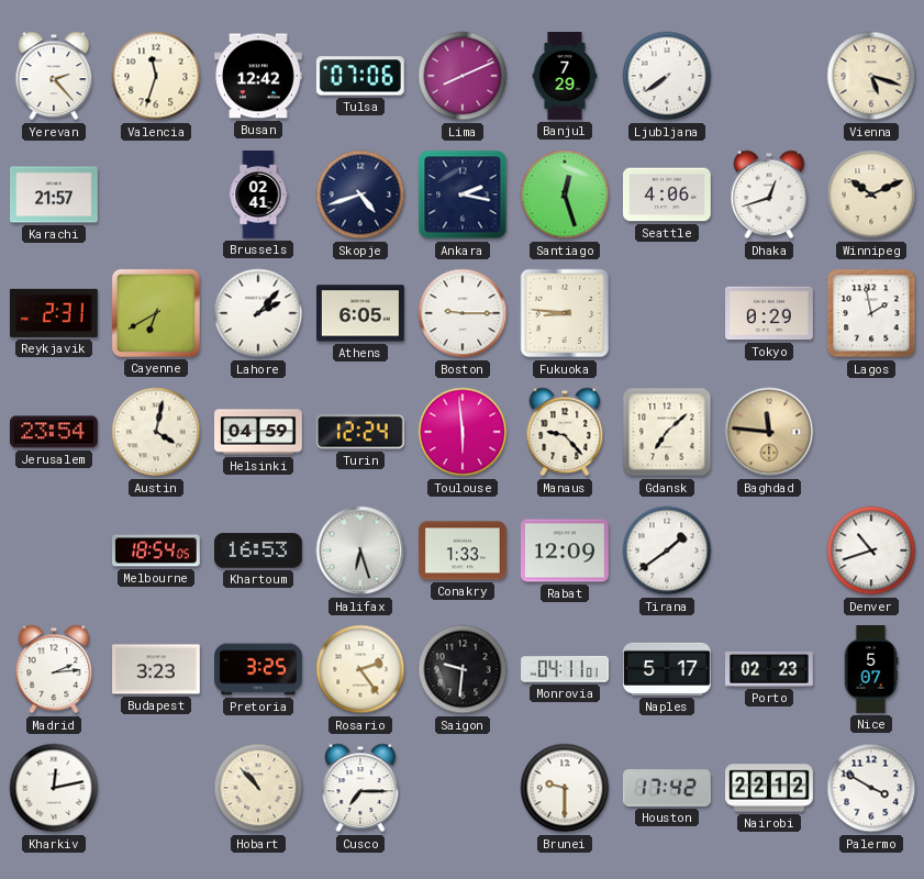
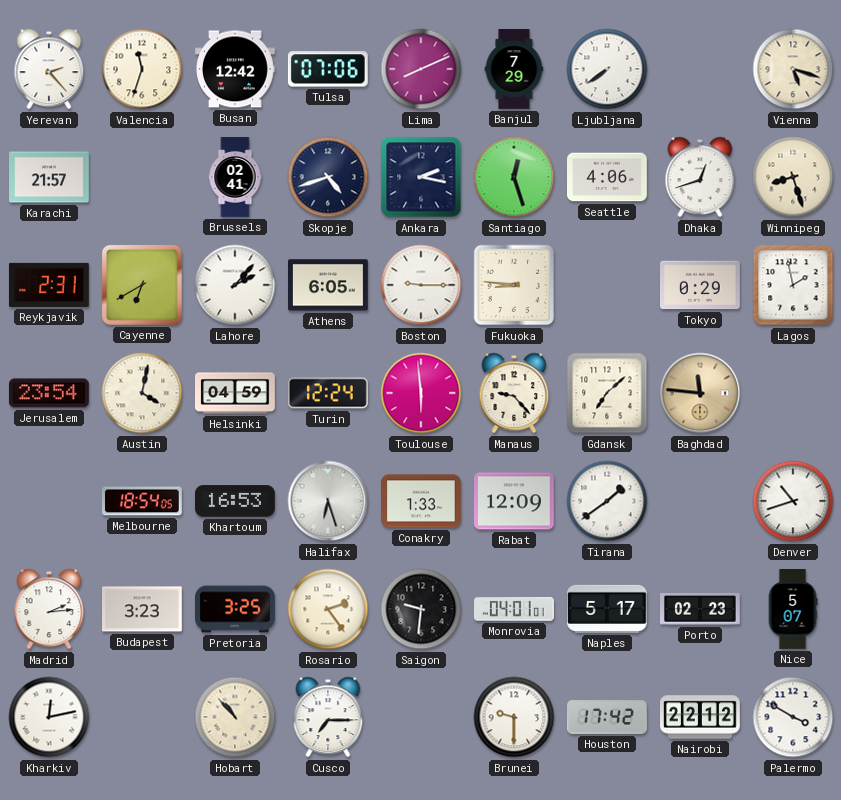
Winnipeg: 10:11 -> 8:27
Monrovia: 04:11 -> 04:01
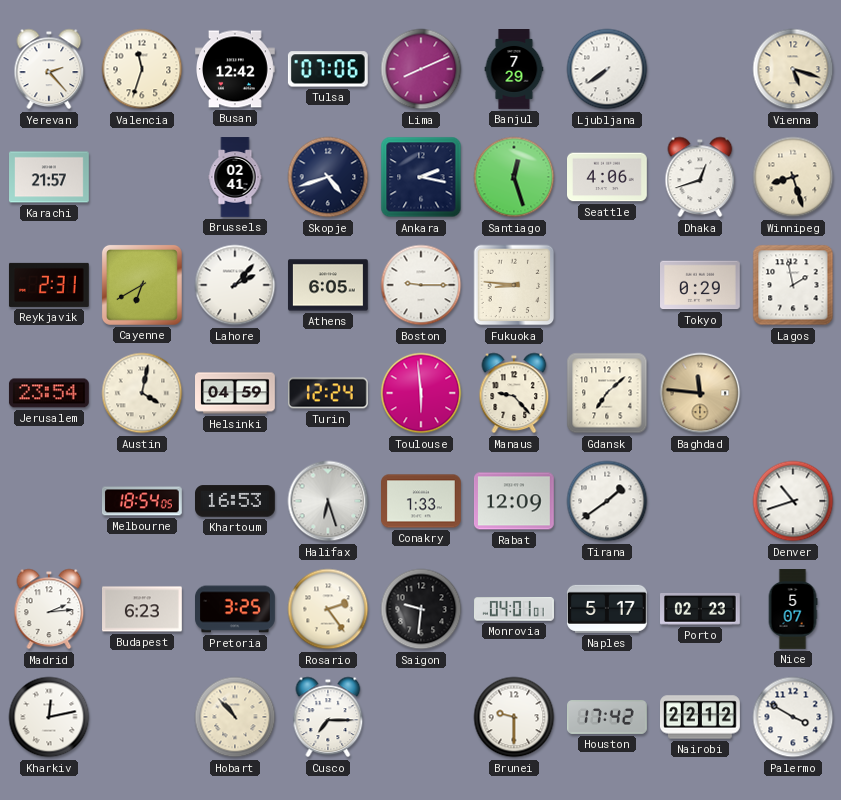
Budapest: 3:23 -> 6:23
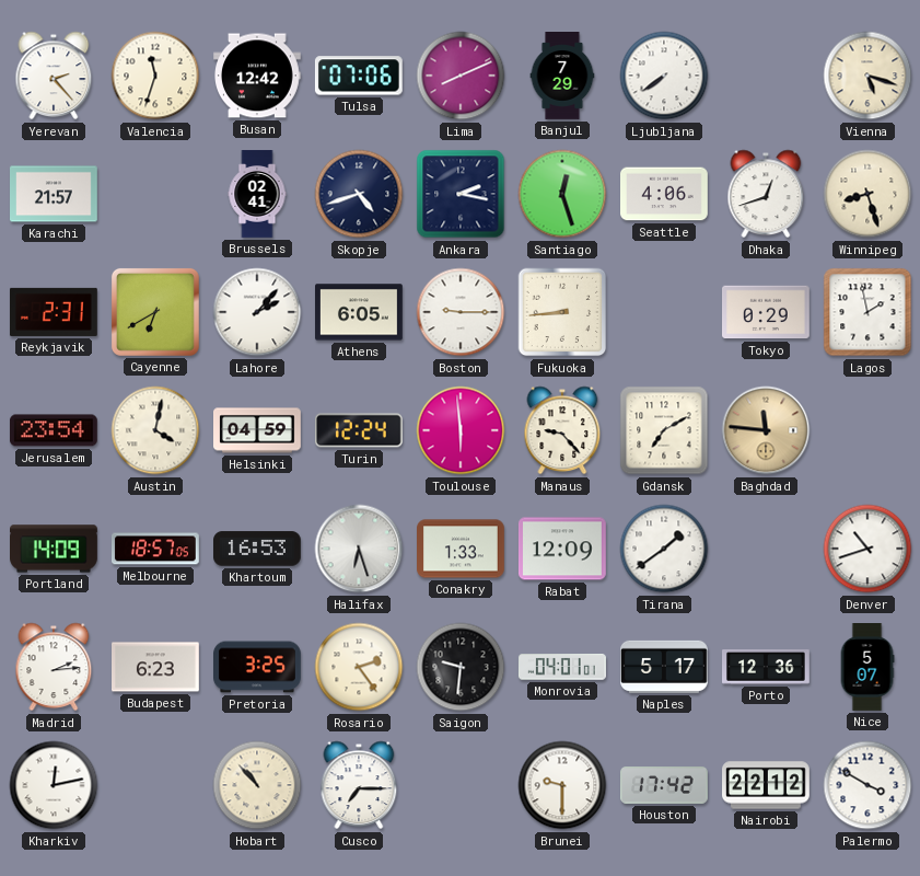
Fukuoka: 8:46 -> 8:44
Gdansk: 7:08 -> 7:10
Portland: none -> 14:09
Melbourne: 18:54 -> 18:57
Porto: 02:23 -> 12:36
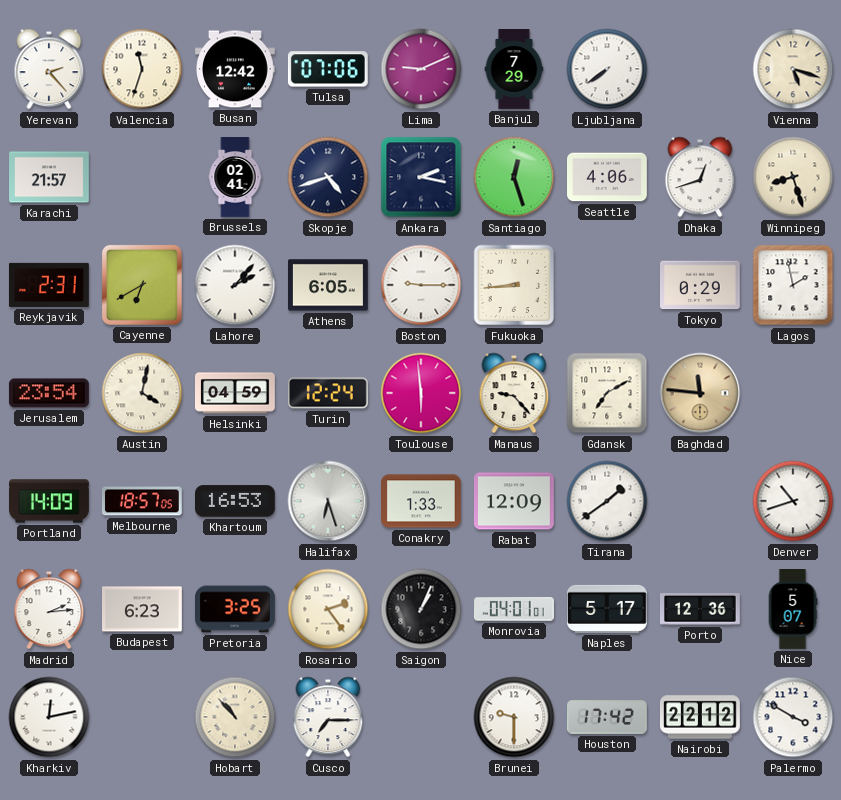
Lima: 8:11 -> 9:11
Saigon: 9:31 -> 1:04
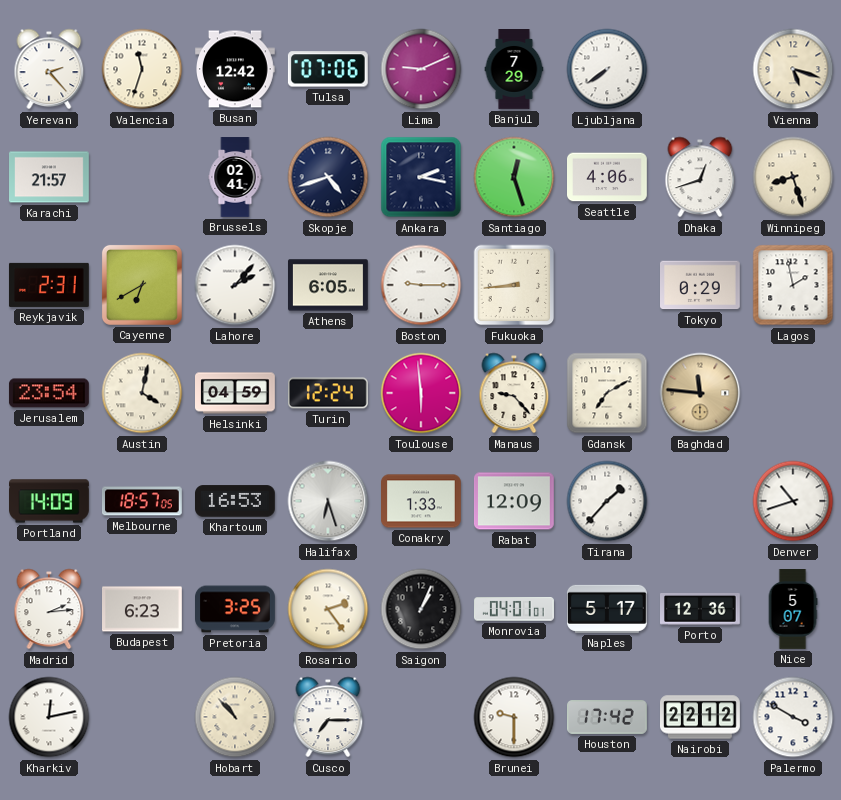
Tirana: 1:39 -> 1:37
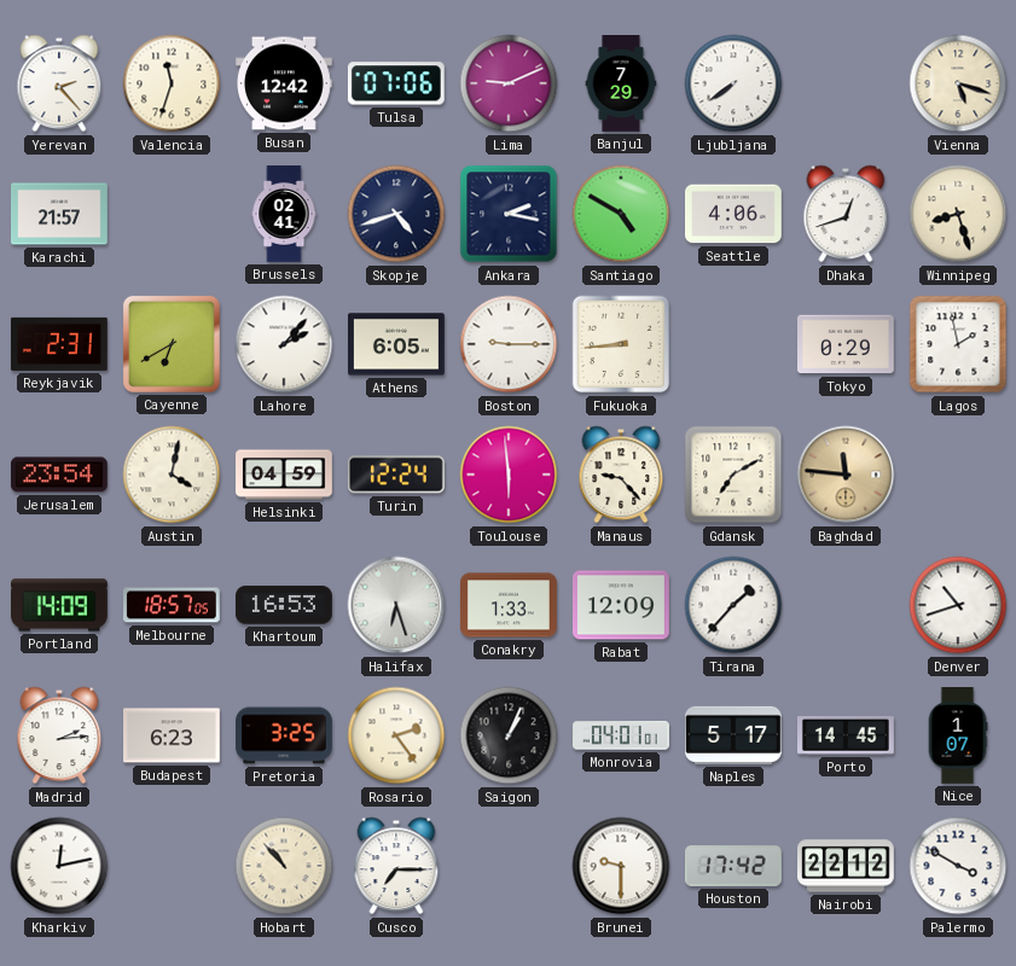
Santiago: 12:27 -> 4:50
Porto: 12:36 -> 14:45
Nice: 5:07 -> 1:07
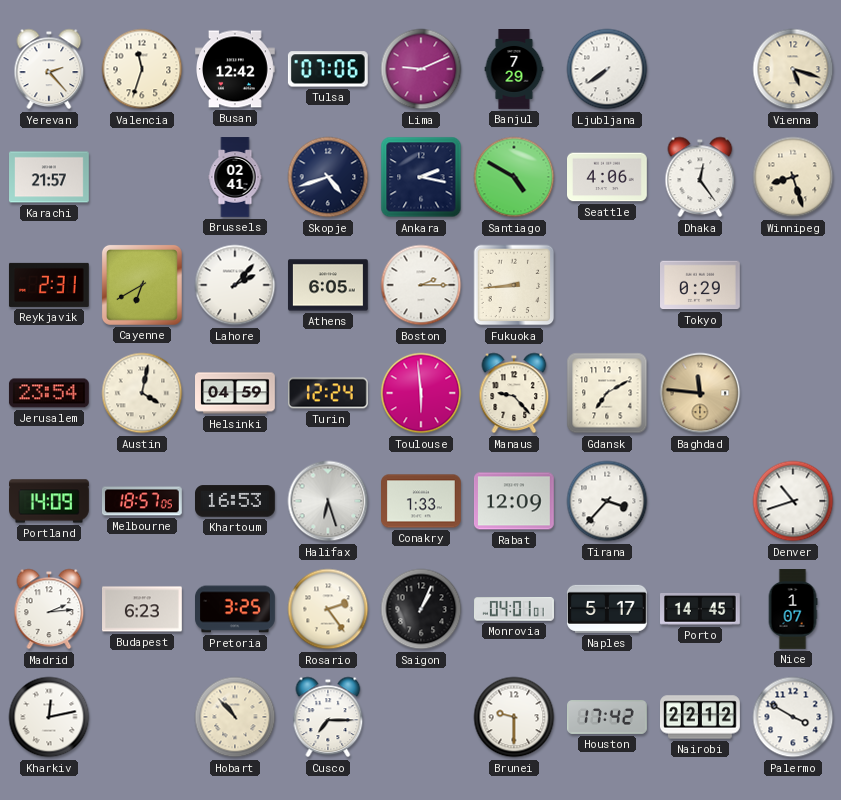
Dhaka: 12:42 -> 12:24
Boston: 9:15 -> 2:15
Lagos: 1:58 -> none
Tirana: 1:37 -> 3:37
